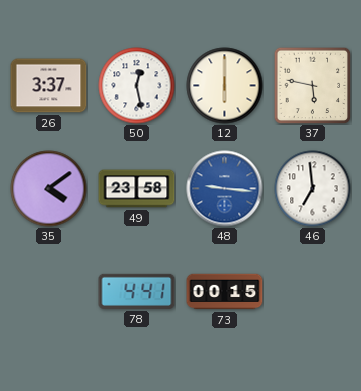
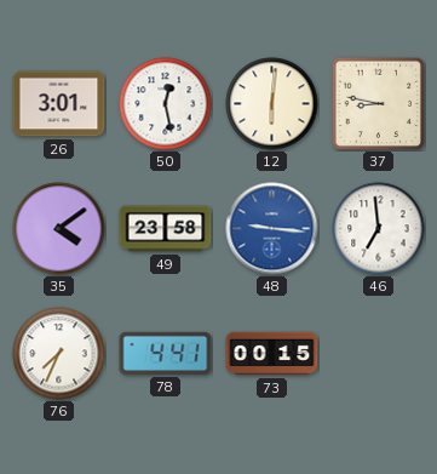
26: 3:37 -> 3:01
12: 6:00 -> 6:01
37: 5:47 -> 8:47
76: none -> 7:34
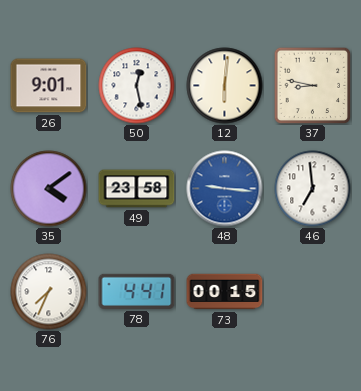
26: 3:01 -> 9:01
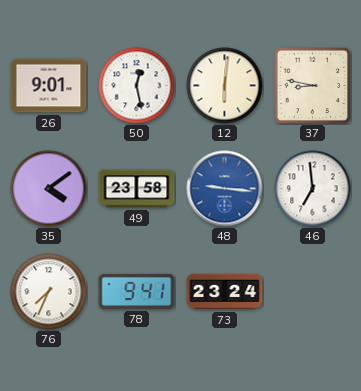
78: 4:41 -> 9:41
73: 00:15 -> 23:24
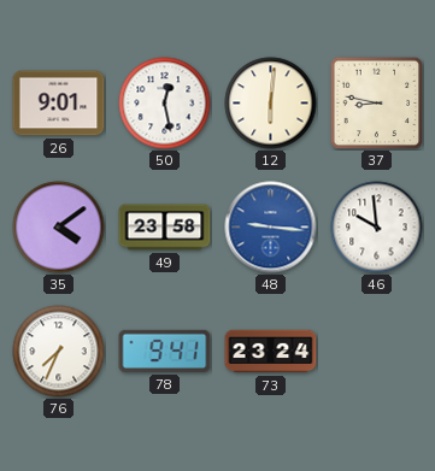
46: 6:59 -> 9:59
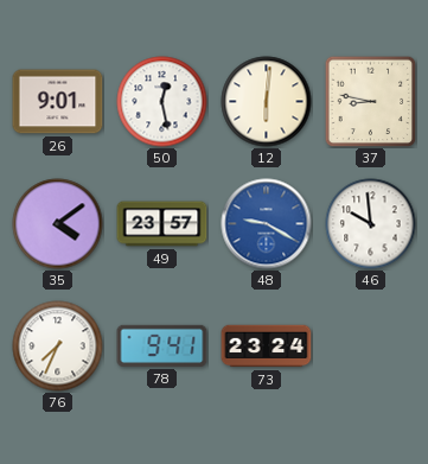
49: 23:58 -> 23:57
48: 9:16 -> 9:20
